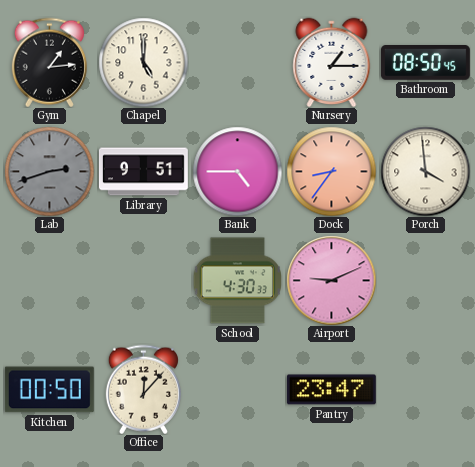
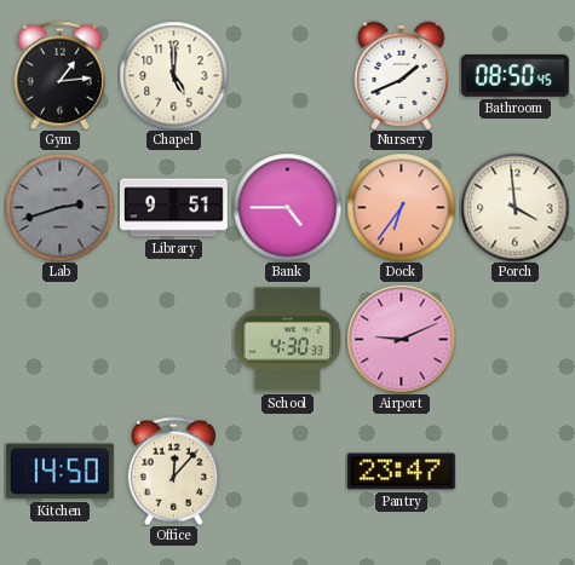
Nursery: 1:15 -> 1:41
Dock: 8:36 -> 6:36
Kitchen: 00:50 -> 14:50
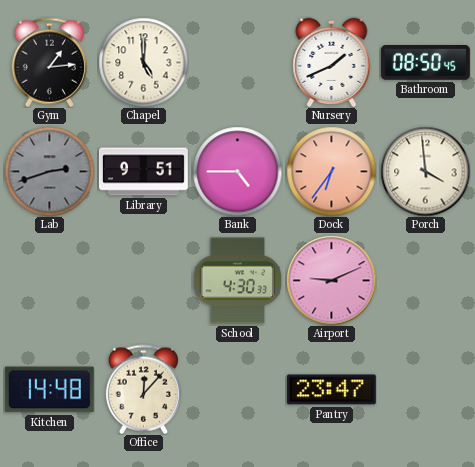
Kitchen: 14:50 -> 14:48
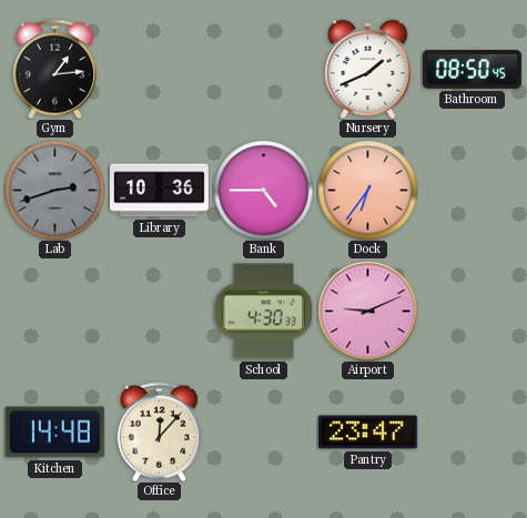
Chapel: 5:00 -> none
Library: 9:51 -> 10:36
Porch: 3:59 -> none
